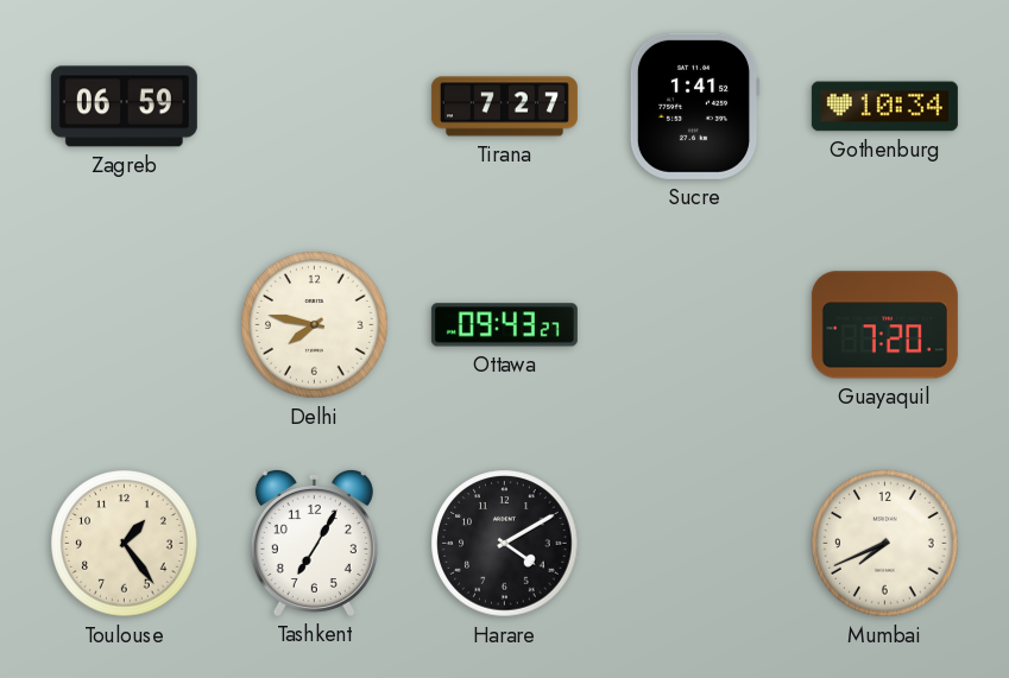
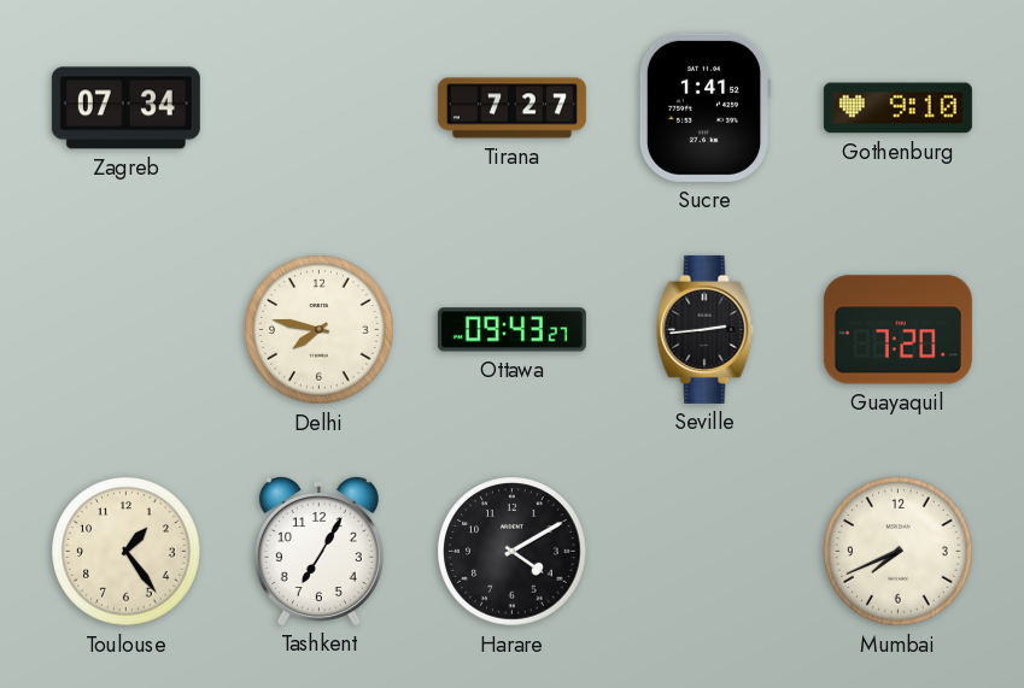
Zagreb: 06:59 -> 07:34
Gothenburg: 10:34 -> 9:10
Seville: none -> 2:44
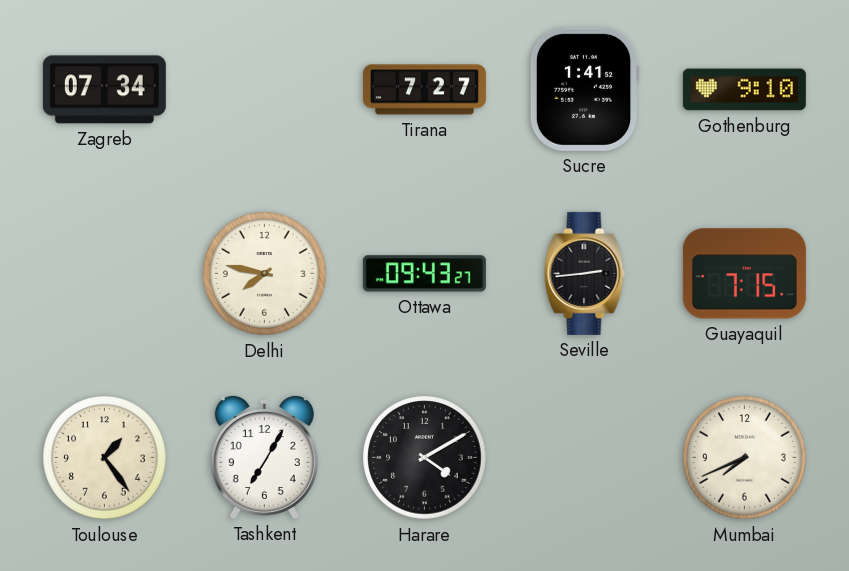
Guayaquil: 7:20 -> 7:15
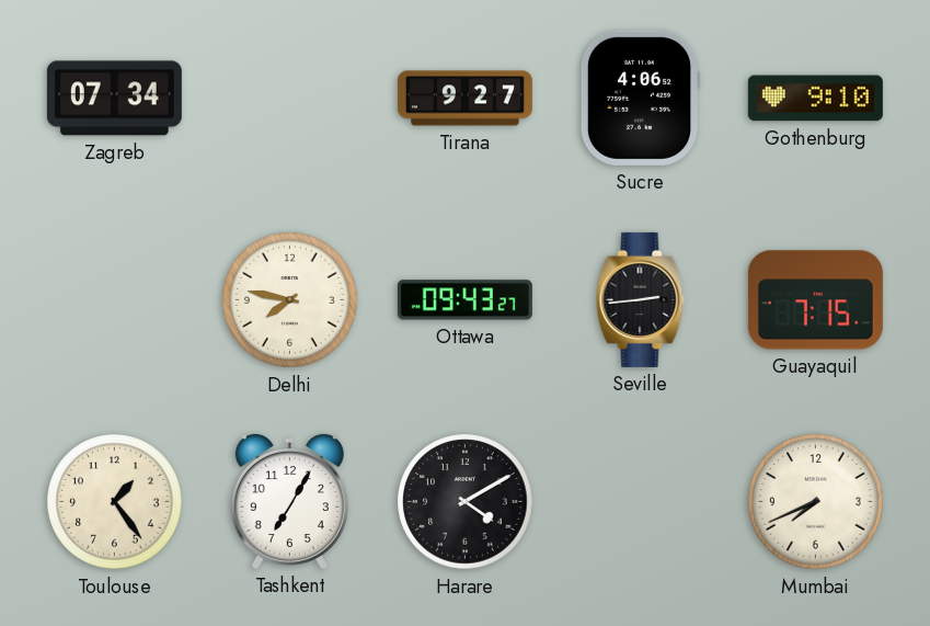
Tirana: 7:27 -> 9:27
Sucre: 1:41 -> 4:06
